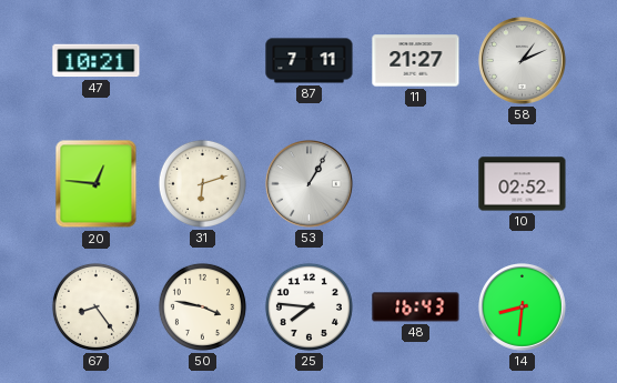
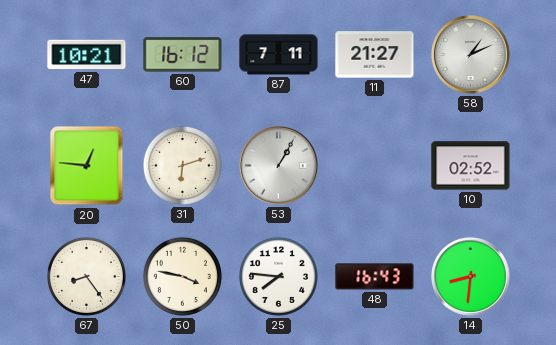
60: none -> 16:12
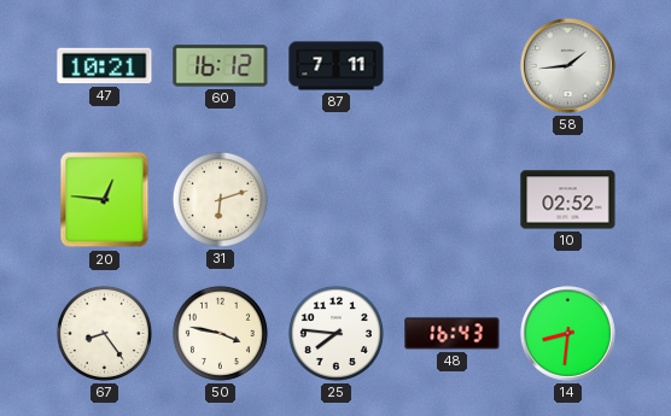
11: 21:27 -> none
58: 1:11 -> 1:44
53: 1:05 -> none
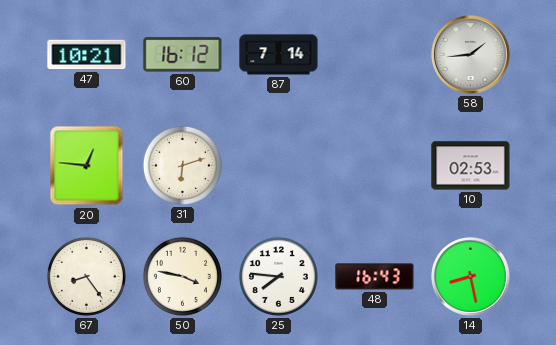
87: 7:11 -> 7:14
10: 02:52 -> 02:53
14: 8:31 -> 8:28
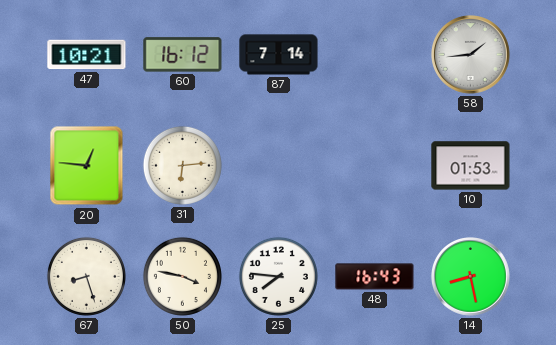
31: 6:12 -> 6:14
10: 02:53 -> 01:53
67: 8:24 -> 8:27
